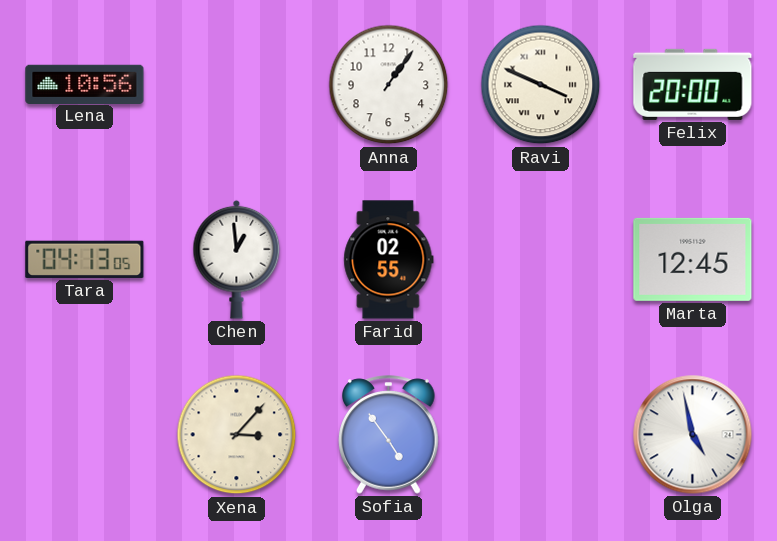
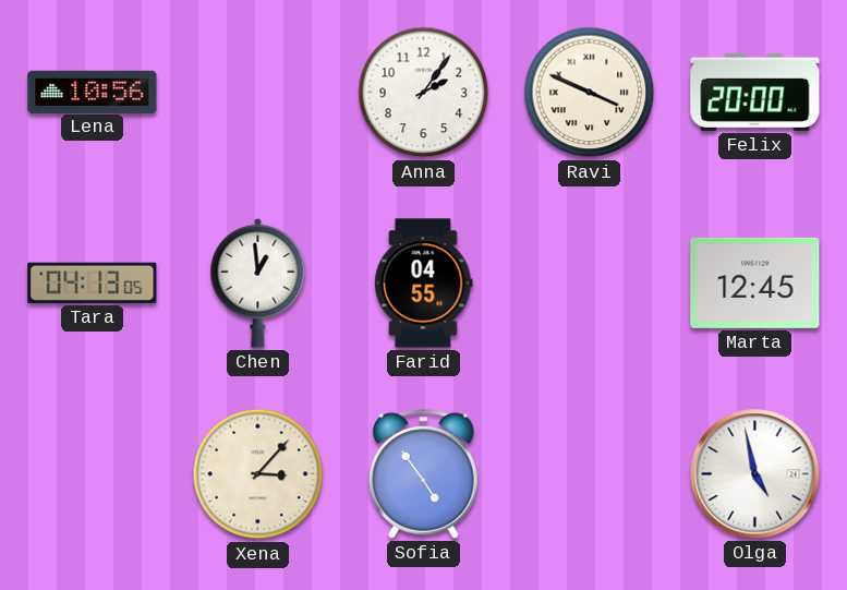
Anna: 1:06 -> 2:06
Farid: 02:55 -> 04:55
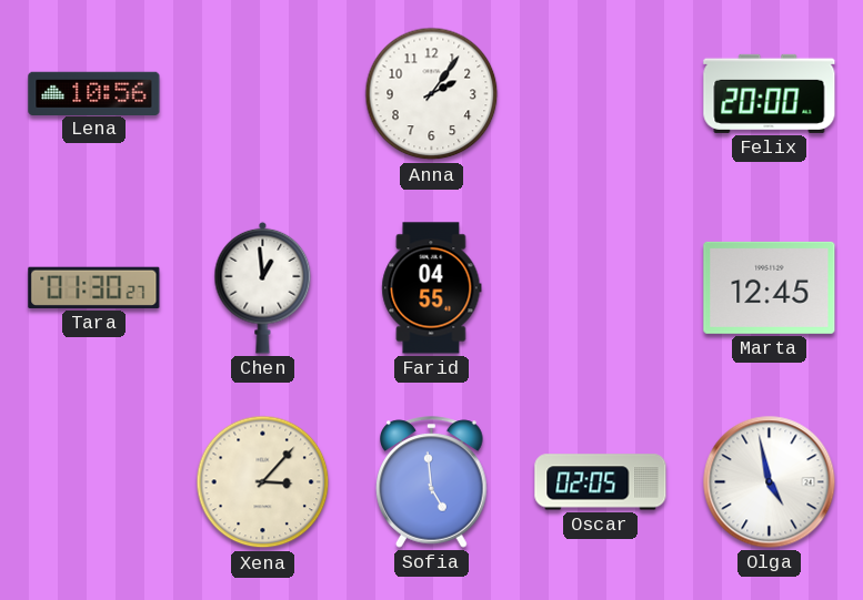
Ravi: 3:49 -> none
Tara: 04:13 -> 01:30
Sofia: 4:54 -> 4:59
Oscar: none -> 02:05
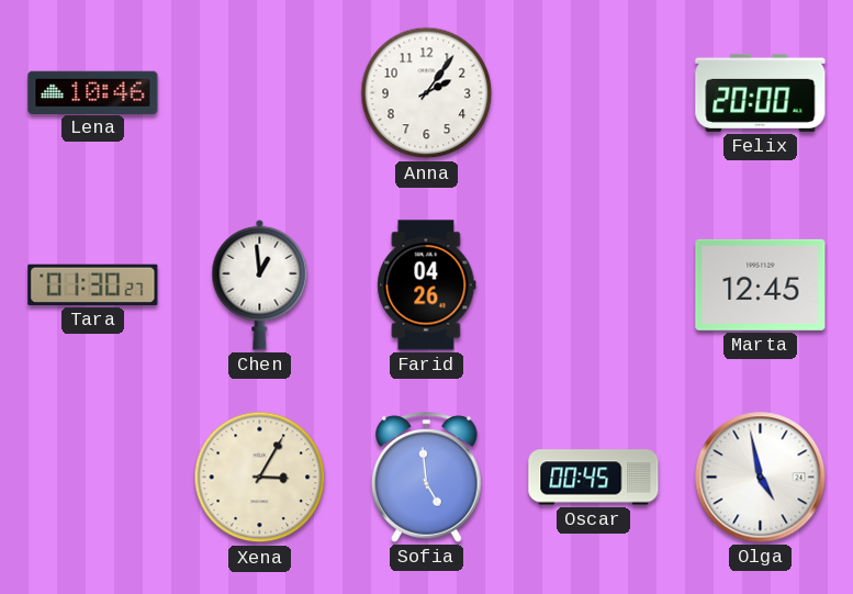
Lena: 10:56 -> 10:46
Farid: 04:55 -> 04:26
Xena: 3:07 -> 3:05
Oscar: 02:05 -> 00:45
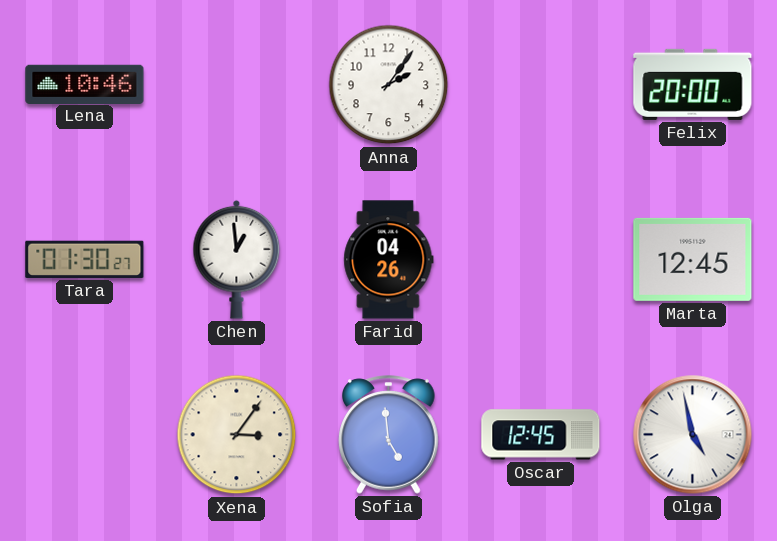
Xena: 3:05 -> 3:06
Oscar: 00:45 -> 12:45
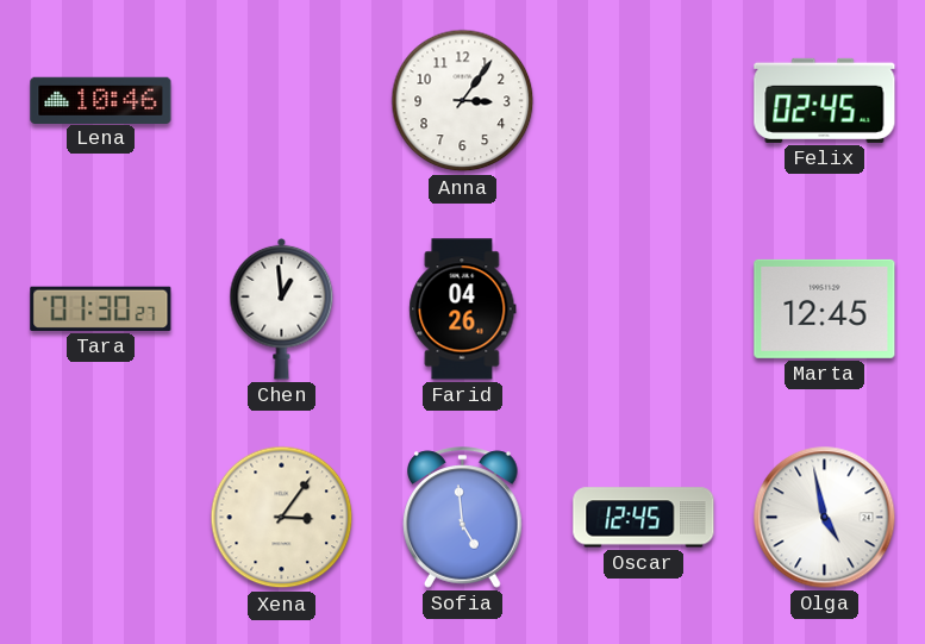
Anna: 2:06 -> 3:06
Felix: 20:00 -> 02:45
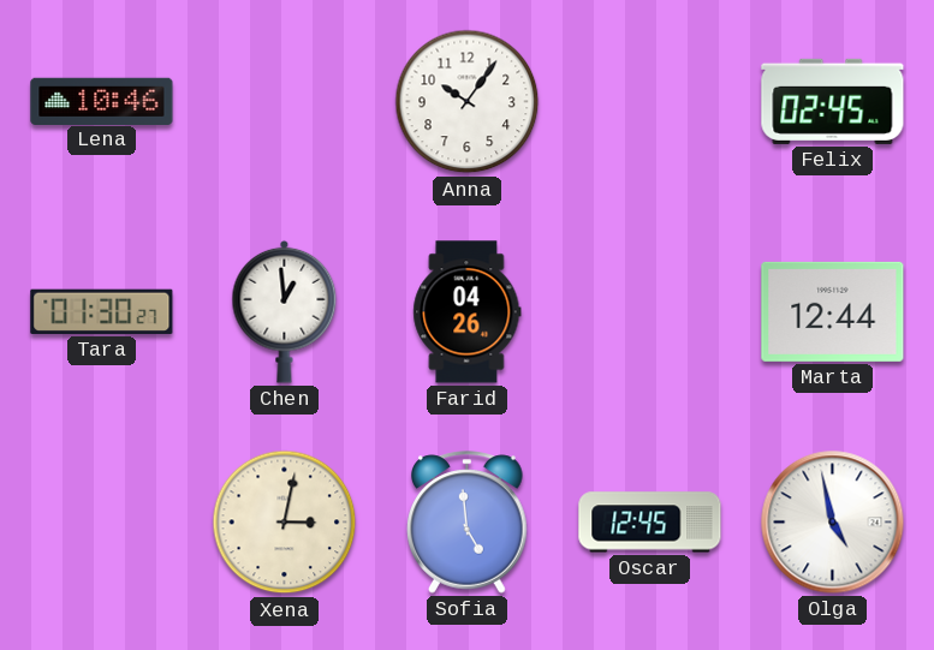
Anna: 3:06 -> 10:06
Marta: 12:45 -> 12:44
Xena: 3:06 -> 3:02
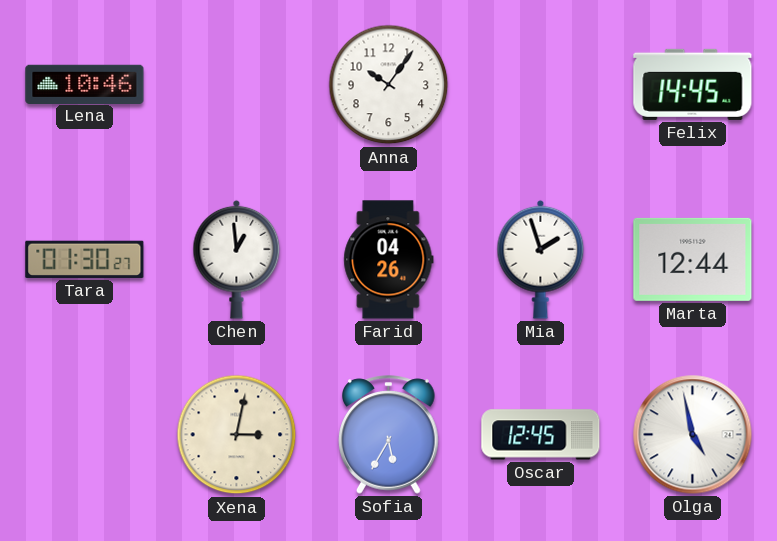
Felix: 02:45 -> 14:45
Mia: none -> 1:57
Sofia: 4:59 -> 5:35
